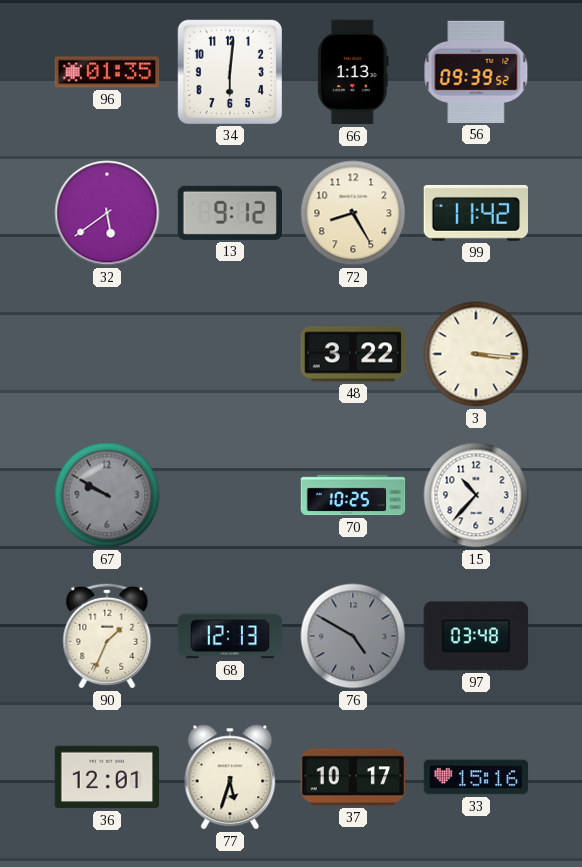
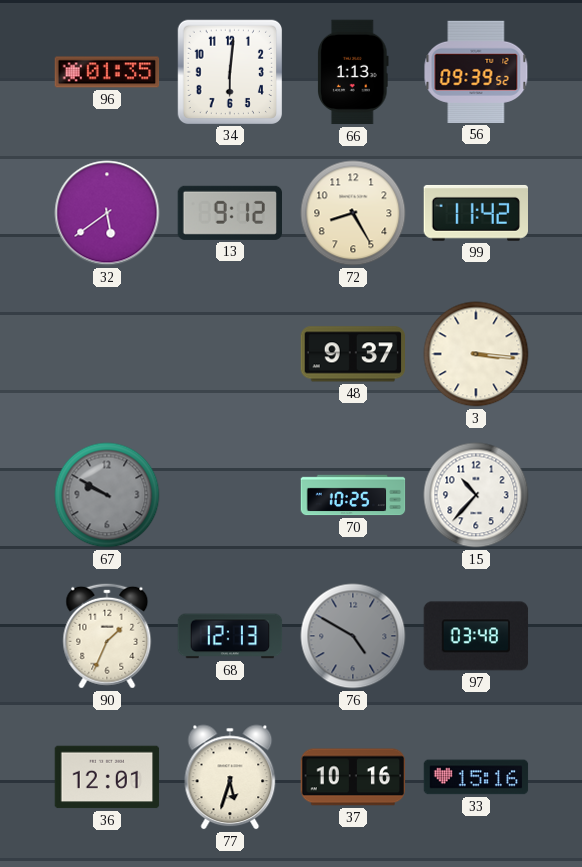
48: 3:22 -> 9:37
37: 10:17 -> 10:16
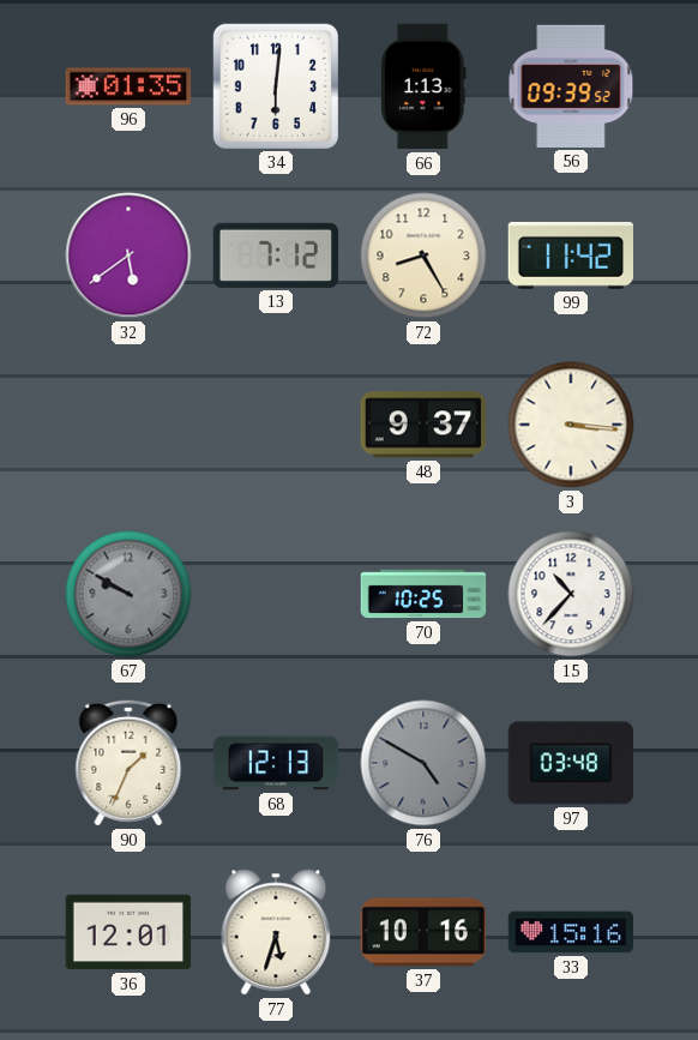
13: 9:12 -> 7:12
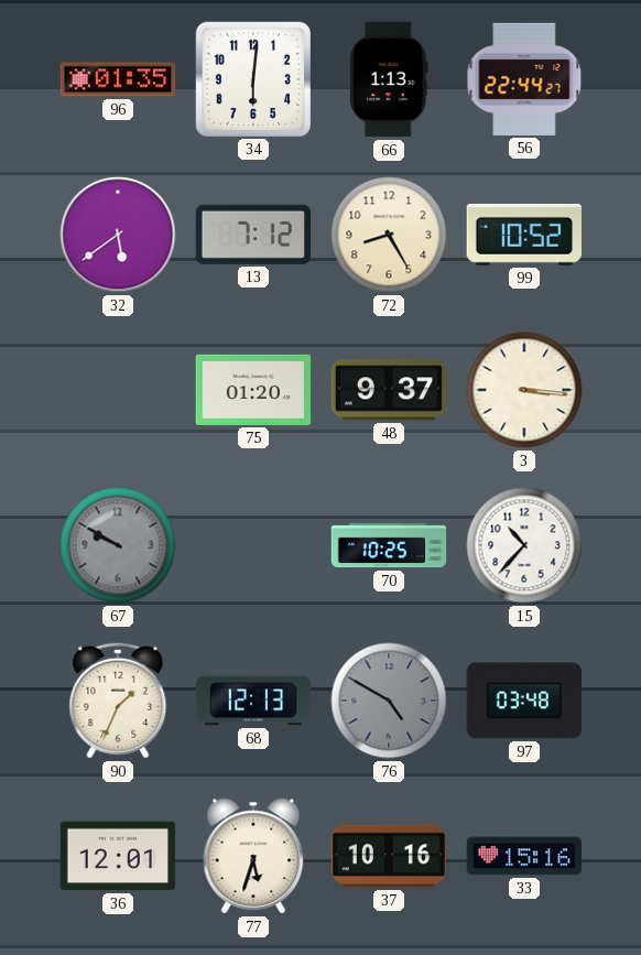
56: 09:39 -> 22:44
99: 11:42 -> 10:52
75: none -> 01:20
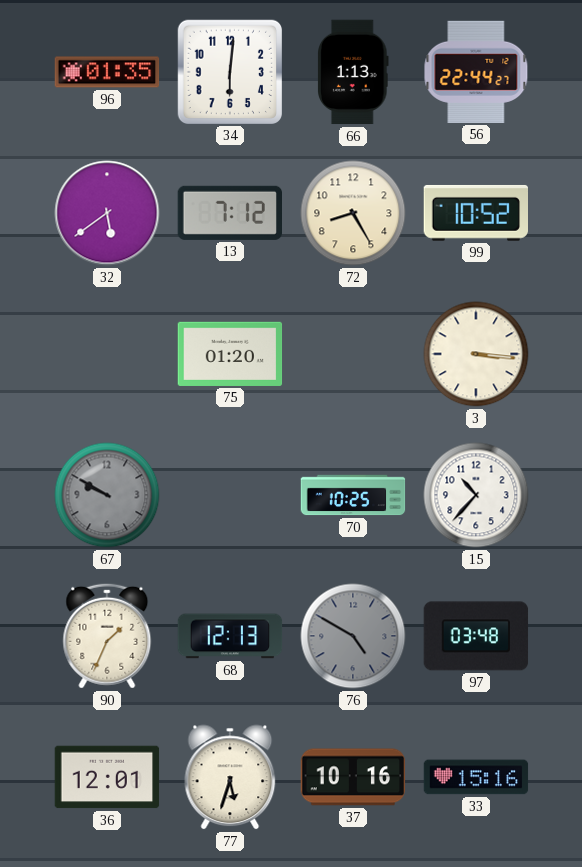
48: 9:37 -> none
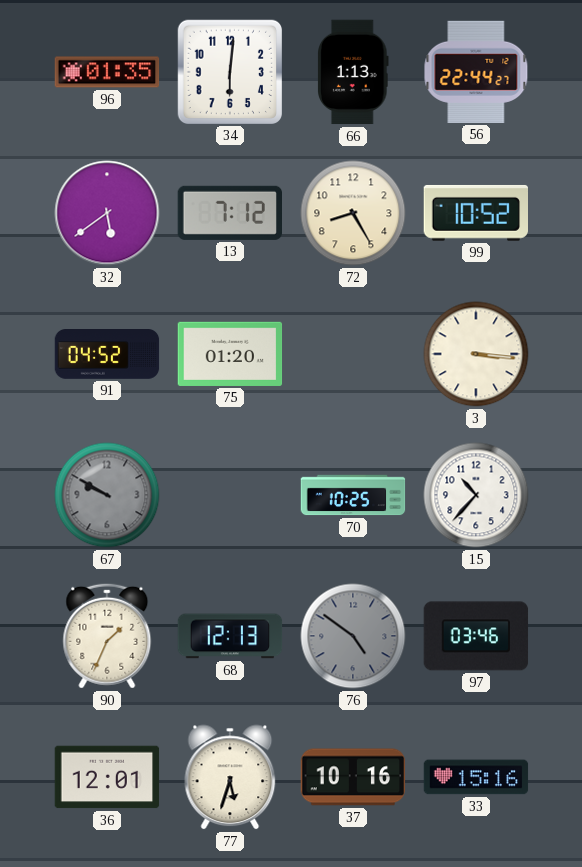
91: none -> 04:52
76: 4:50 -> 4:51
97: 03:48 -> 03:46
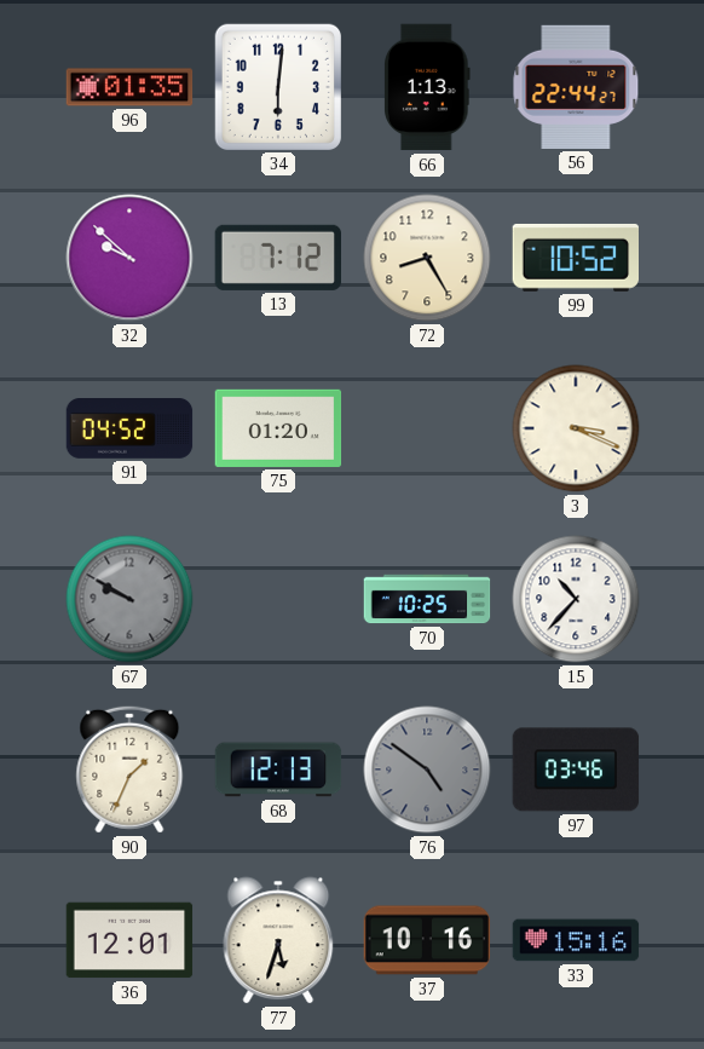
32: 5:39 -> 9:52
3: 3:16 -> 3:19
